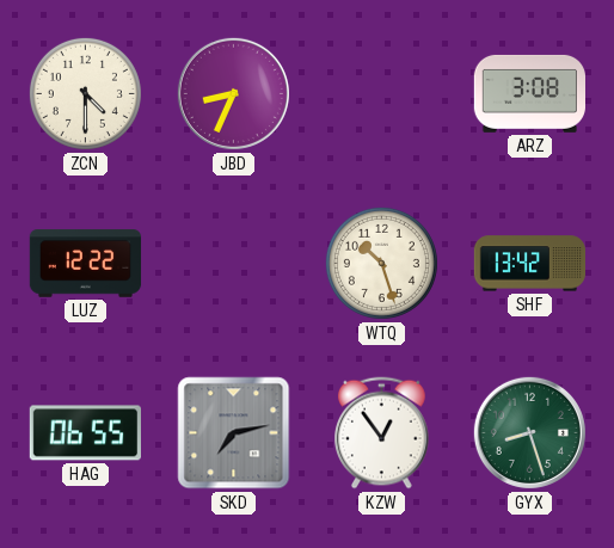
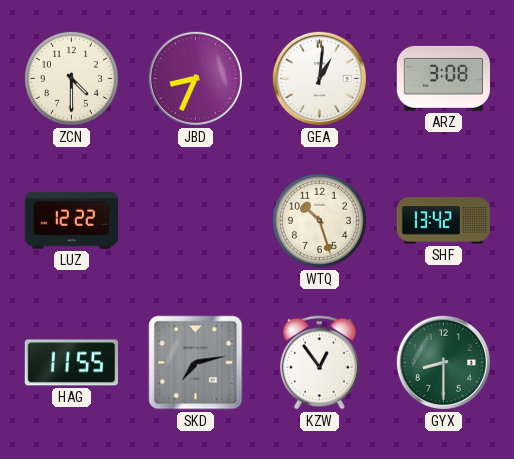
GEA: none -> 1:01
HAG: 06:55 -> 11:55
GYX: 8:27 -> 8:30
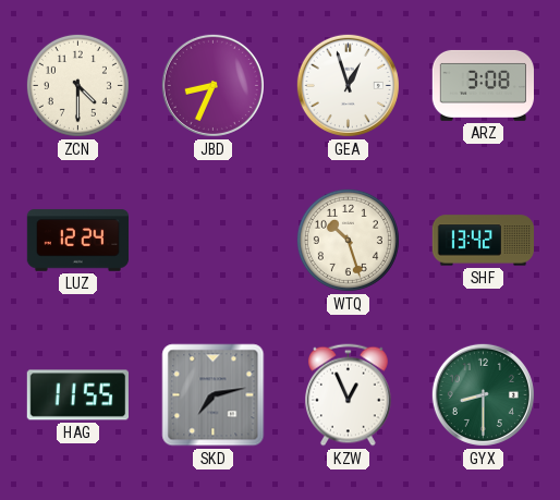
GEA: 1:01 -> 12:57
LUZ: 12:22 -> 12:24
KZW: 12:54 -> 12:56
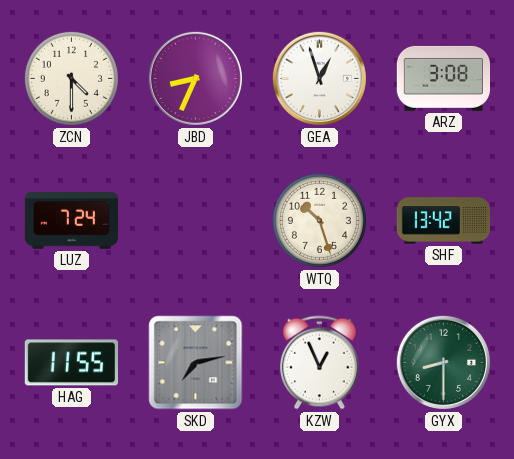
LUZ: 12:24 -> 7:24
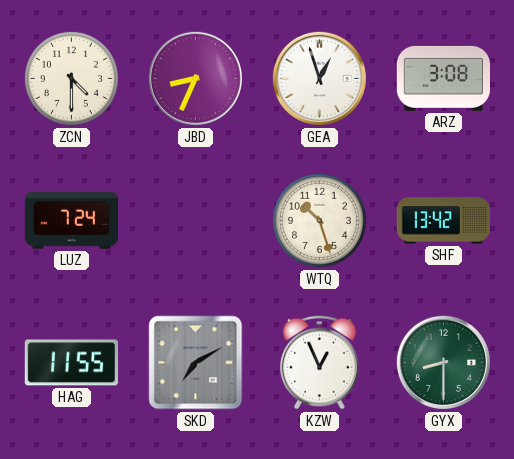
SKD: 7:13 -> 7:10
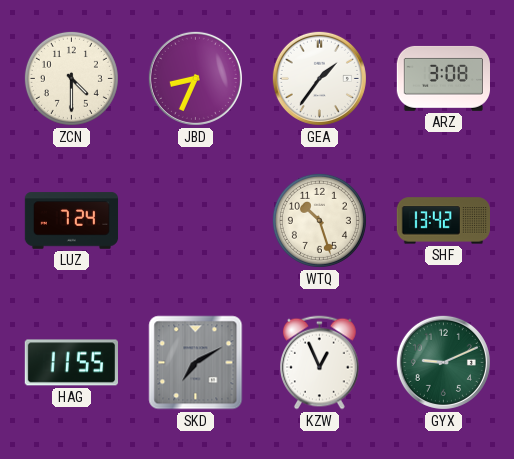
GEA: 12:57 -> 1:36
GYX: 8:30 -> 9:11
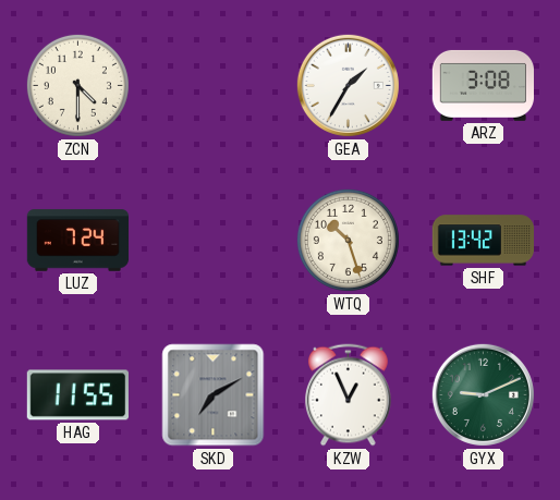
JBD: 8:34 -> none
GEA: 1:36 -> 1:35
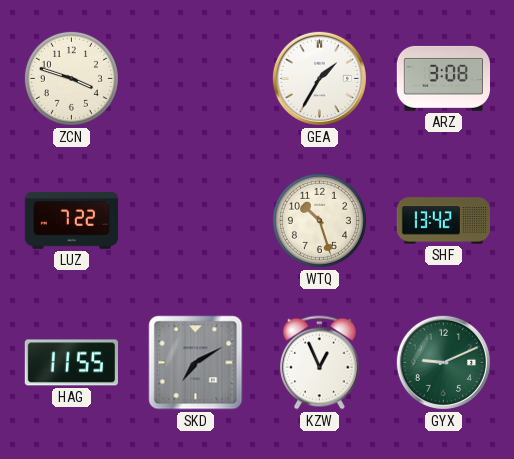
ZCN: 4:30 -> 3:48
LUZ: 7:24 -> 7:22
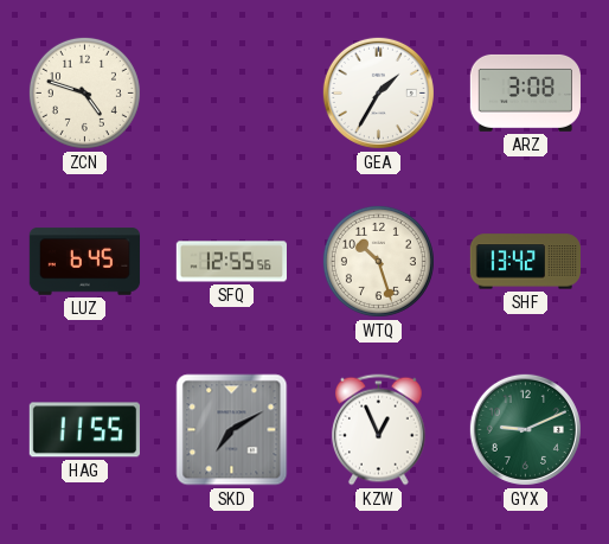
ZCN: 3:48 -> 4:48
LUZ: 7:22 -> 6:45
SFQ: none -> 12:55
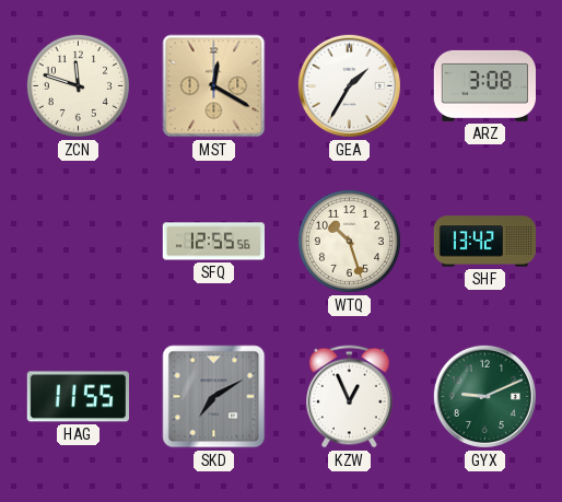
ZCN: 4:48 -> 11:48
MST: none -> 12:20
LUZ: 6:45 -> none
